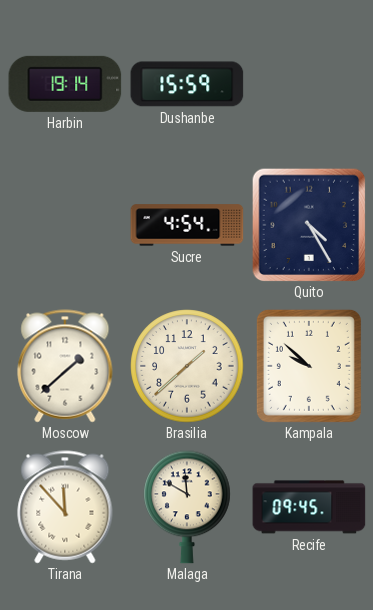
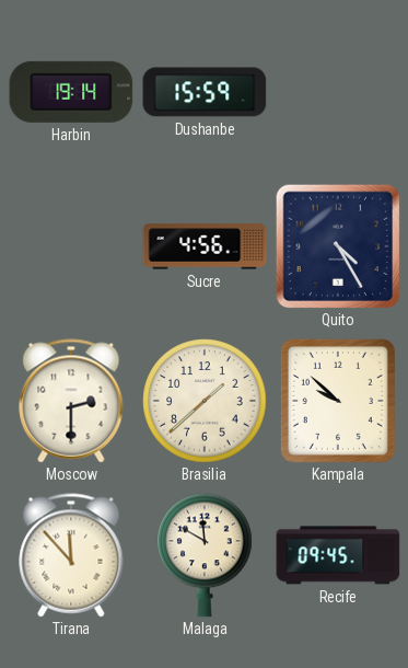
Sucre: 4:54 -> 4:56
Moscow: 1:38 -> 2:30
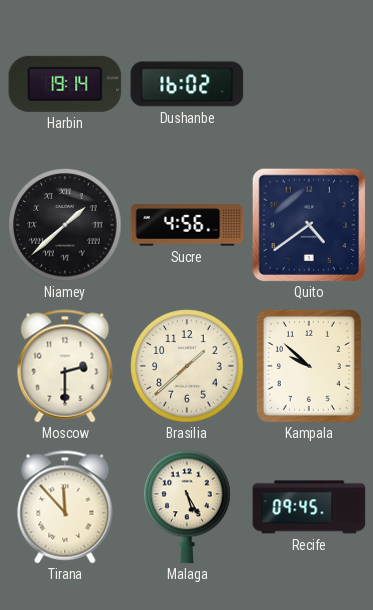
Dushanbe: 15:59 -> 16:02
Niamey: none -> 1:38
Quito: 4:25 -> 4:39
Malaga: 11:50 -> 5:25
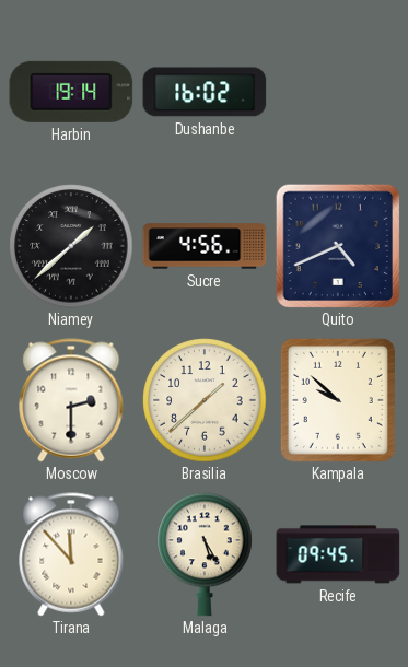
Quito: 4:39 -> 4:41
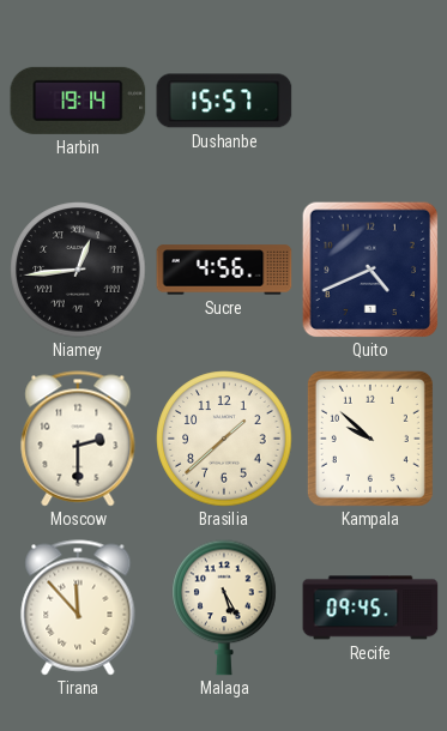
Dushanbe: 16:02 -> 15:57
Niamey: 1:38 -> 12:44
